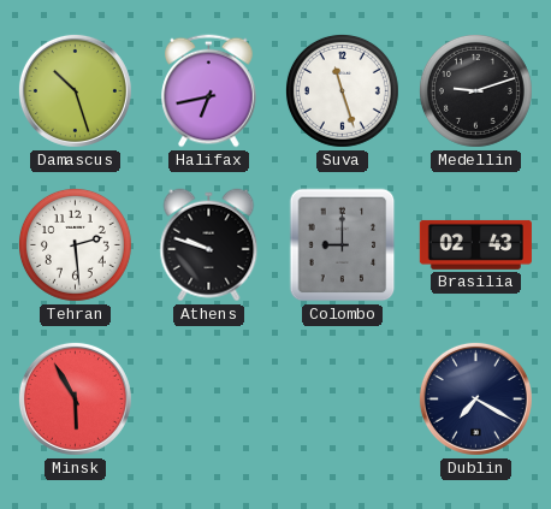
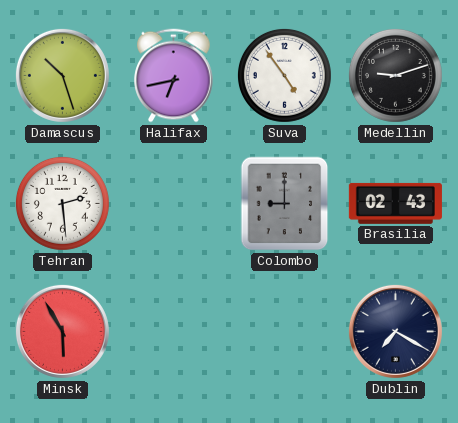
Suva: 11:27 -> 4:54
Athens: 9:48 -> none
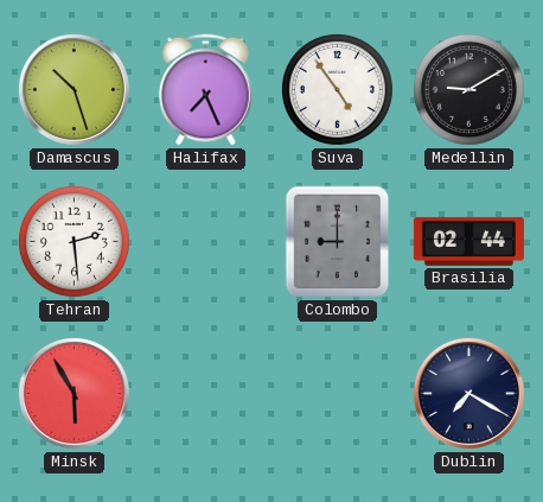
Halifax: 6:43 -> 7:26
Medellin: 9:12 -> 9:10
Brasilia: 02:43 -> 02:44
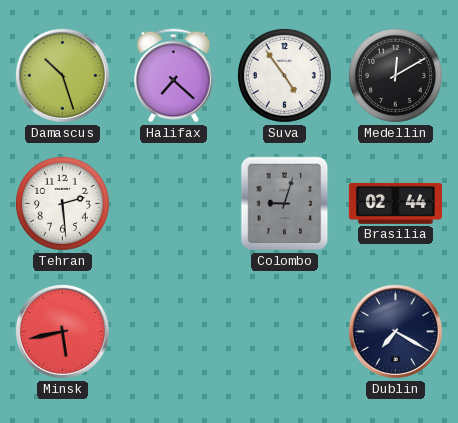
Halifax: 7:26 -> 7:22
Medellin: 9:10 -> 12:10
Colombo: 9:00 -> 9:03
Minsk: 5:55 -> 5:43
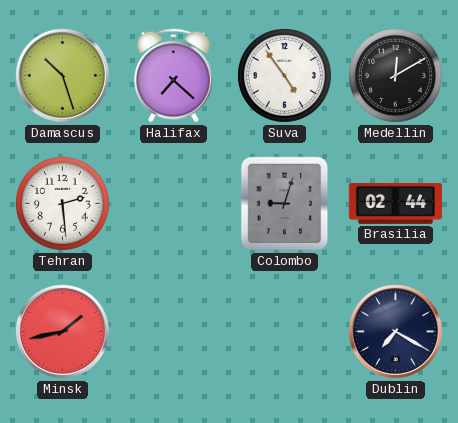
Minsk: 5:43 -> 1:43
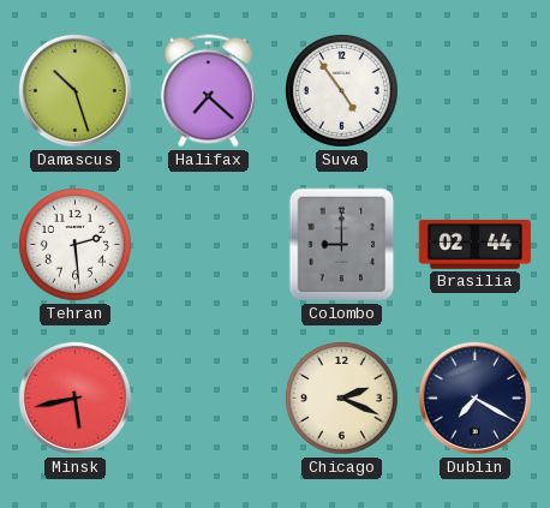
Medellin: 12:10 -> none
Colombo: 9:03 -> 9:00
Minsk: 1:43 -> 5:43
Chicago: none -> 2:19
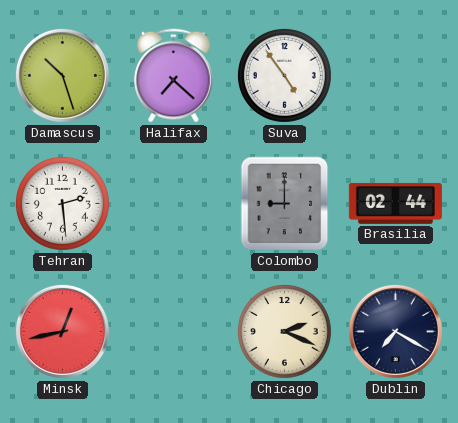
Minsk: 5:43 -> 12:43
